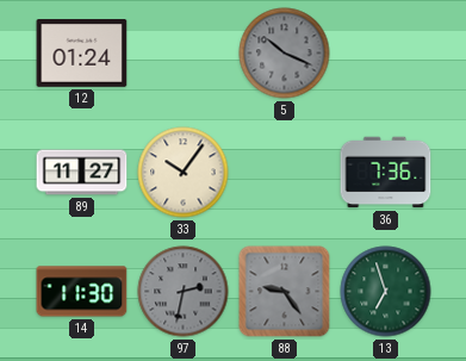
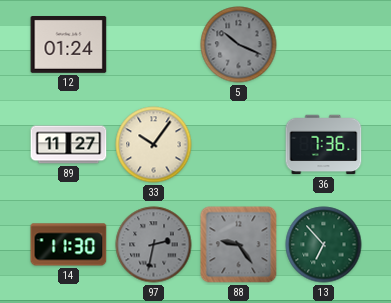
13: 6:57 -> 6:53
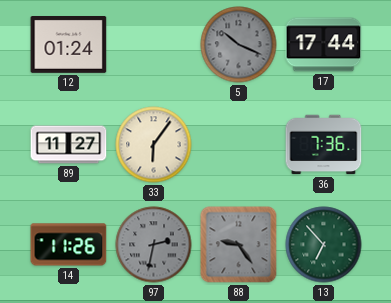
17: none -> 17:44
33: 10:06 -> 6:06
14: 11:30 -> 11:26
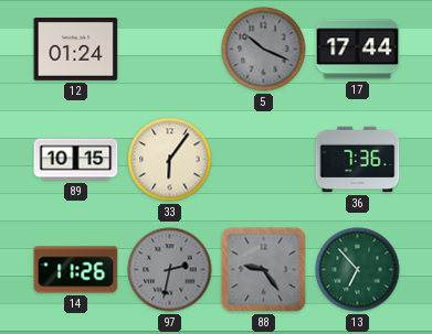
89: 11:27 -> 10:15
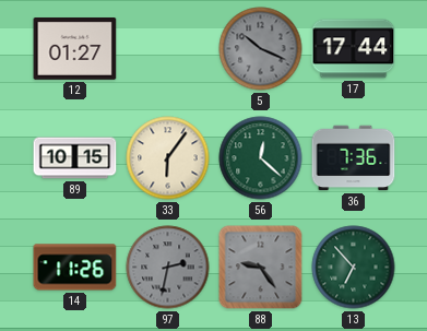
12: 01:24 -> 01:27
56: none -> 12:22
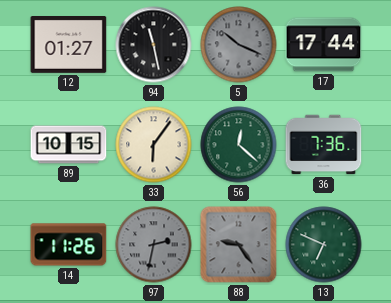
94: none -> 11:28
13: 6:53 -> 6:49
